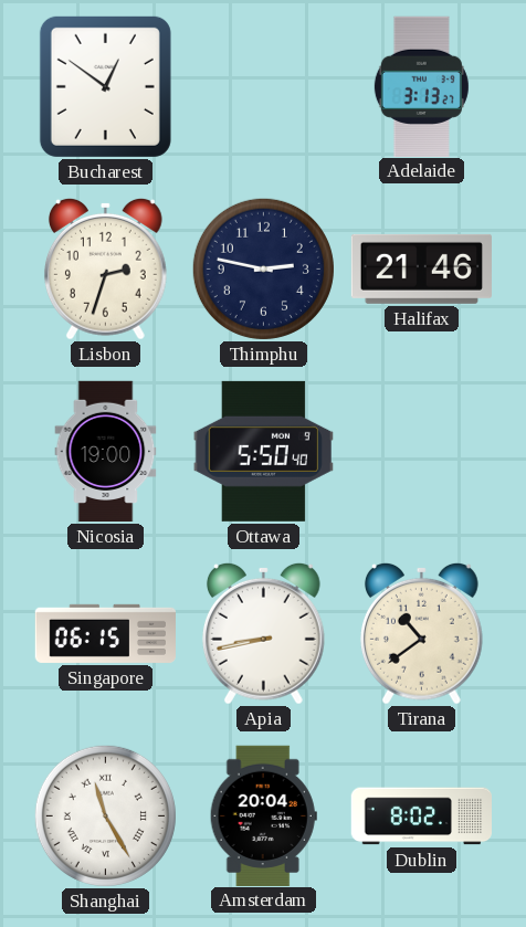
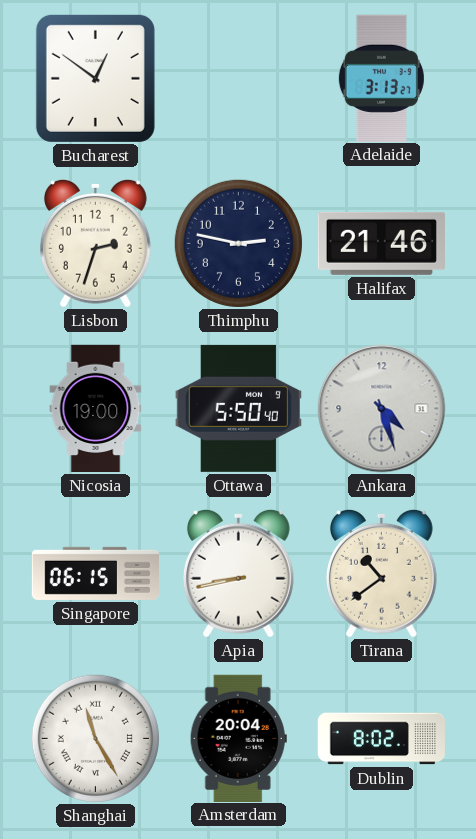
Ankara: none -> 4:27
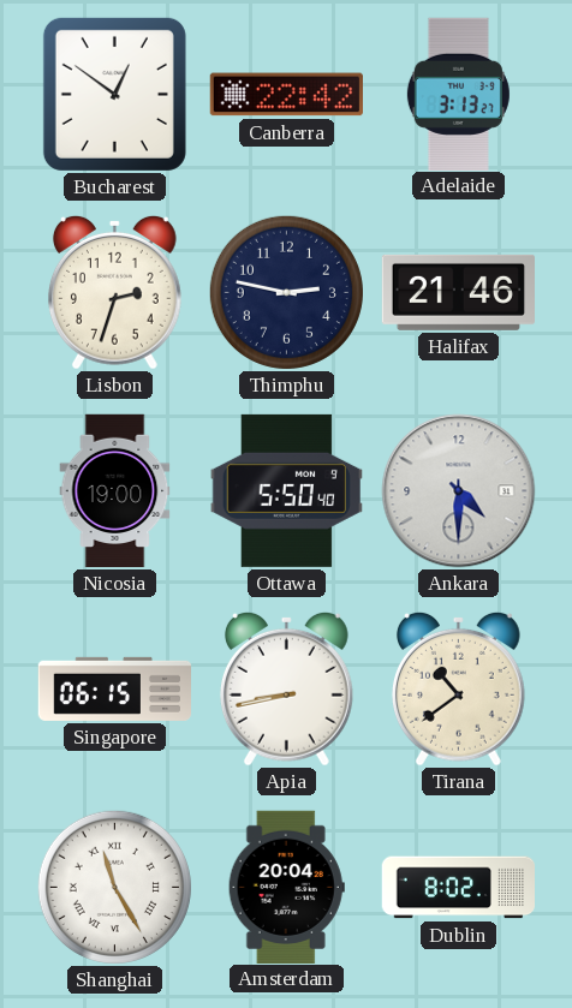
Canberra: none -> 22:42
Ankara: 4:27 -> 4:30
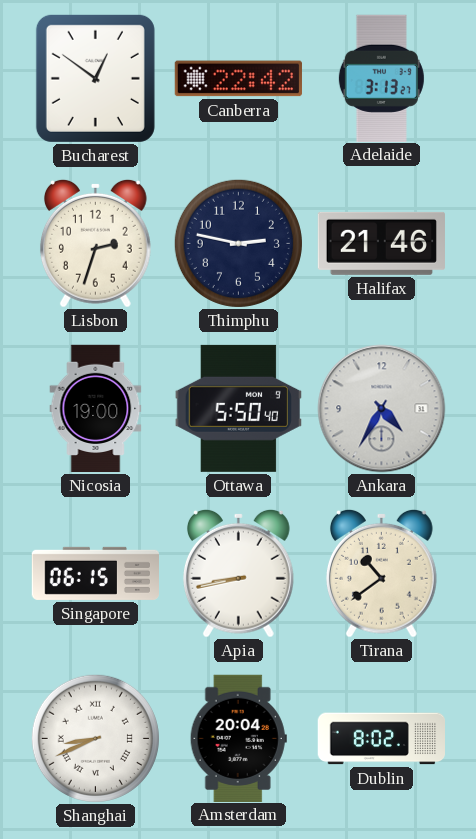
Ankara: 4:30 -> 4:35
Shanghai: 11:25 -> 8:41
